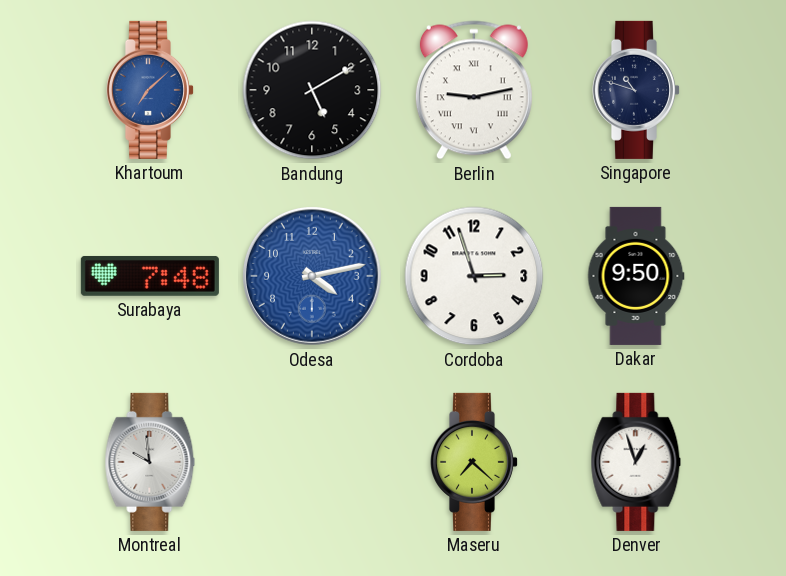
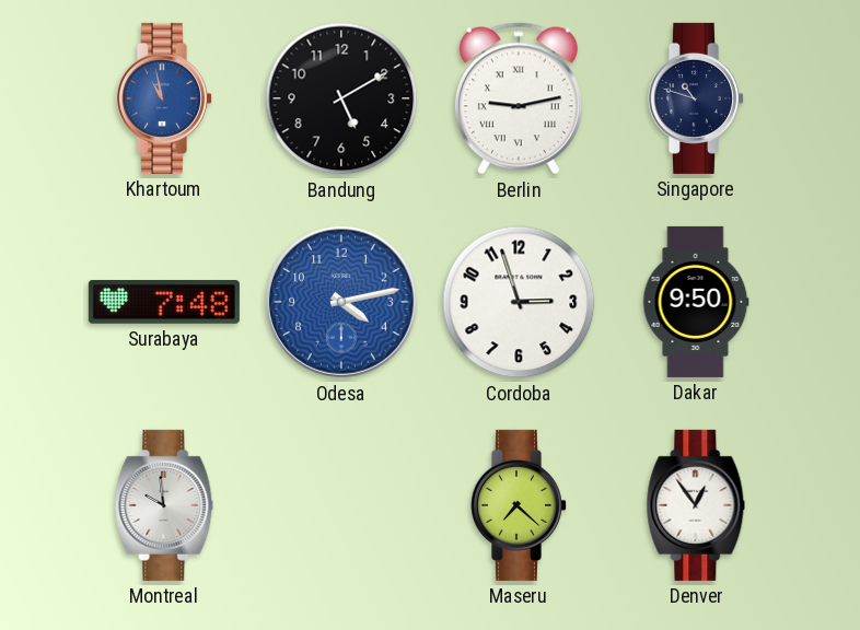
Khartoum: 7:08 -> 10:58
Denver: 12:57 -> 12:54
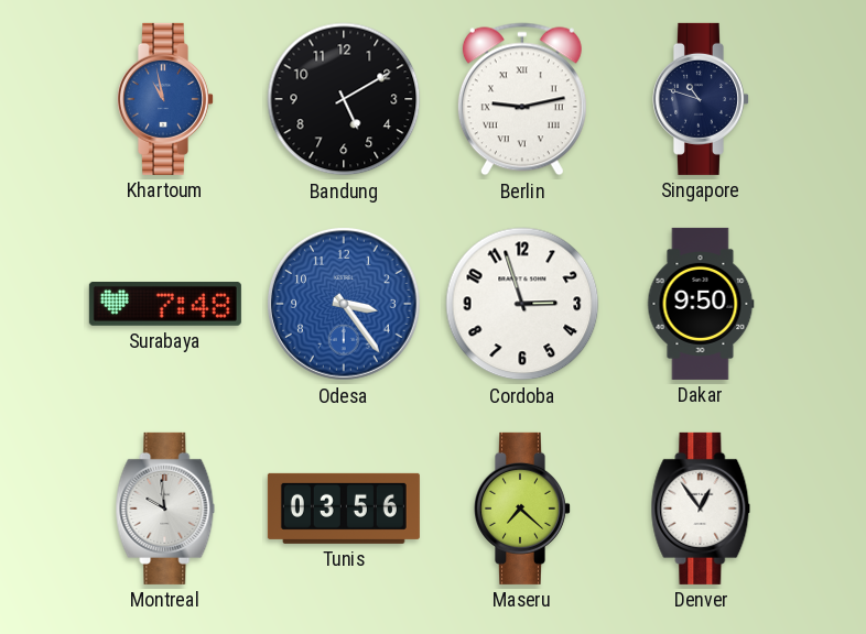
Odesa: 4:13 -> 3:24
Tunis: none -> 03:56
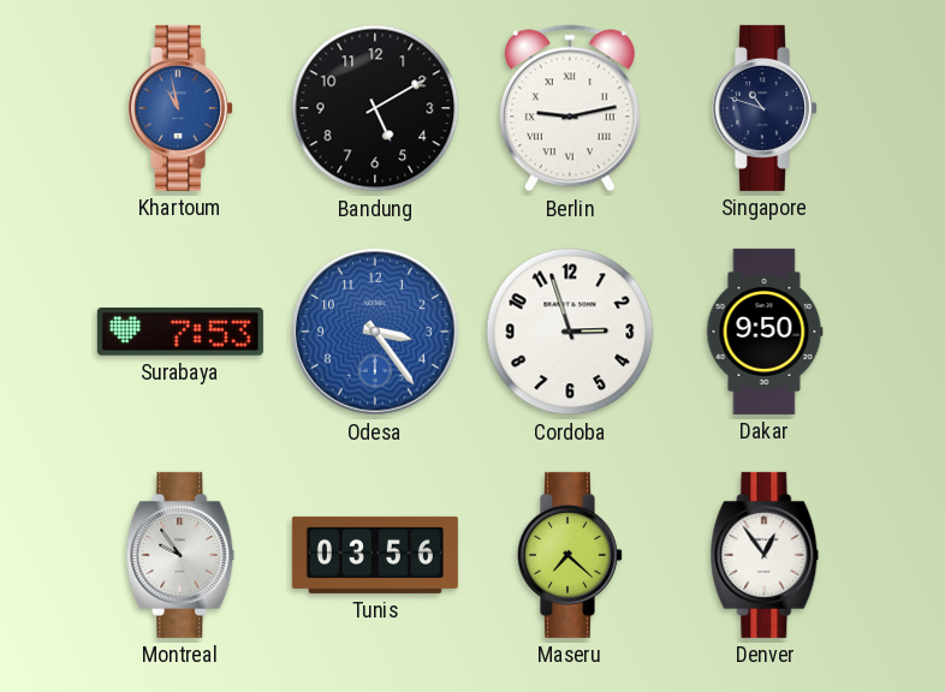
Surabaya: 7:48 -> 7:53
Montreal: 9:59 -> 9:54
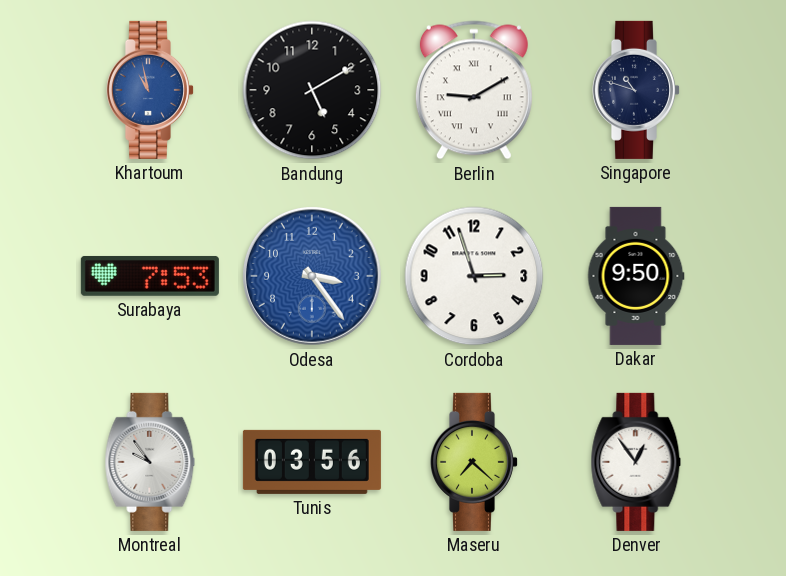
Berlin: 9:13 -> 9:10
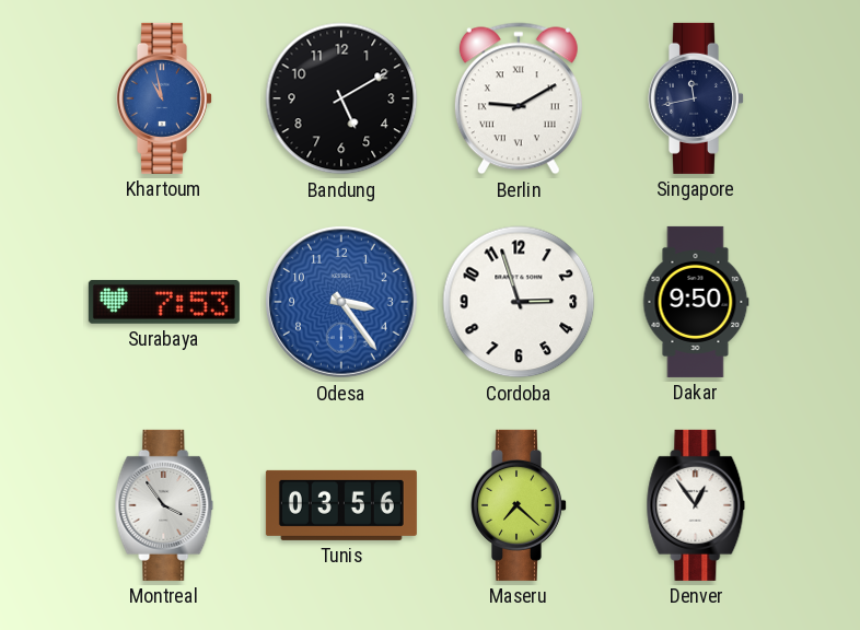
Singapore: 10:48 -> 11:43
Montreal: 9:54 -> 3:54
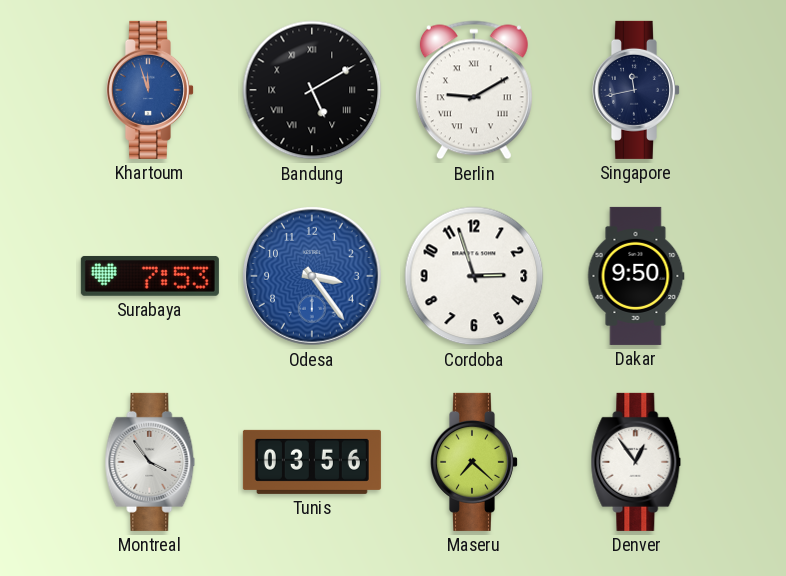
Khartoum: 10:58 -> 11:57
Bandung numerals: Arabic -> Roman
